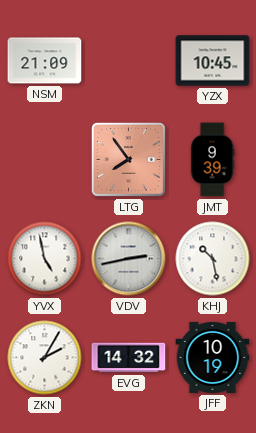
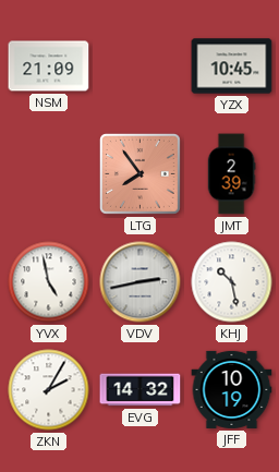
JMT: 9:39 -> 2:39
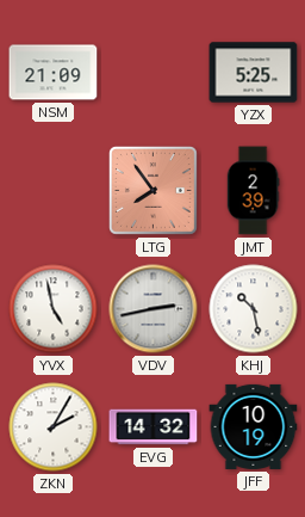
YZX: 10:45 -> 5:25
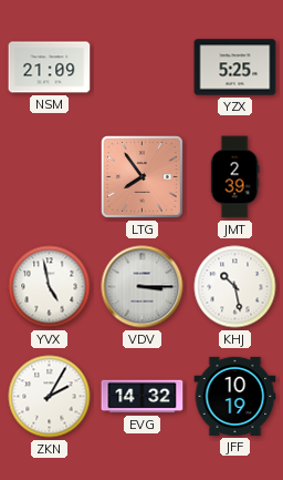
VDV: 2:43 -> 3:15
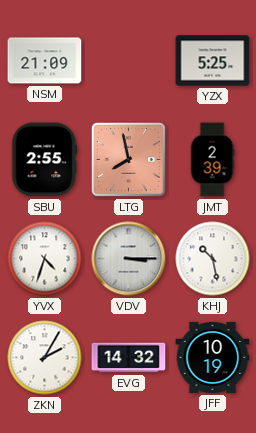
SBU: none -> 2:55
LTG: 7:54 -> 7:58
YVX: 4:58 -> 4:33
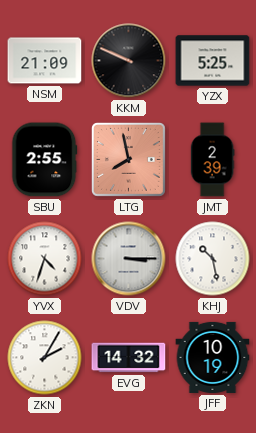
KKM: none -> 9:49
